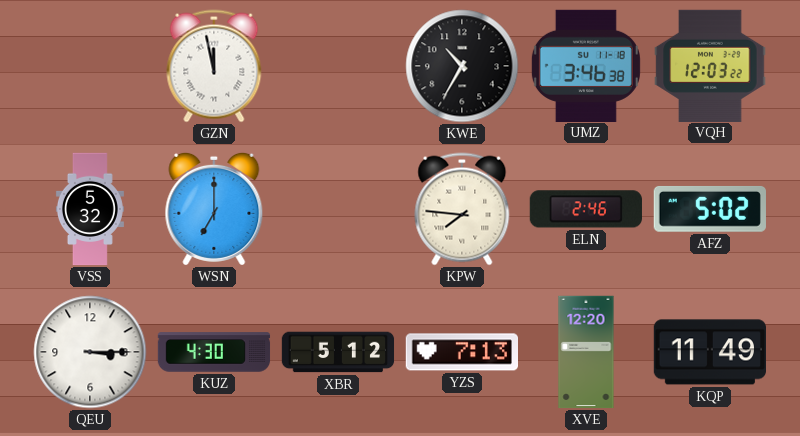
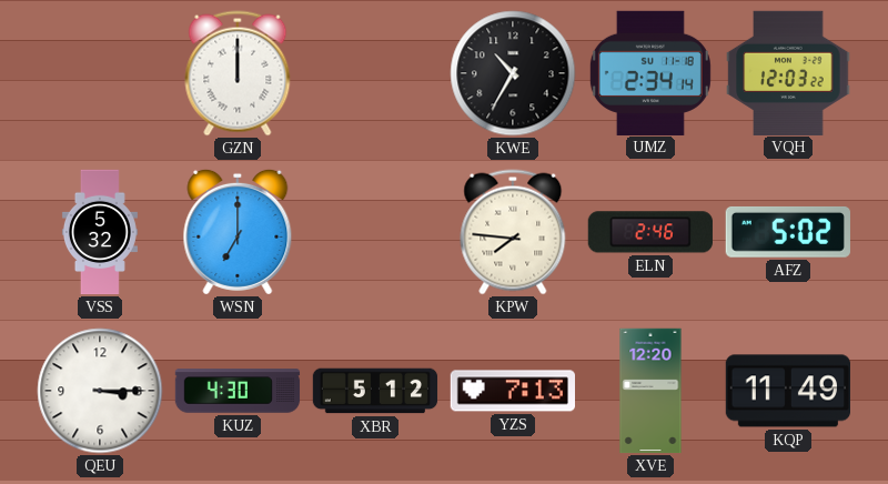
GZN: 11:58 -> 12:00
UMZ: 3:46 -> 2:34
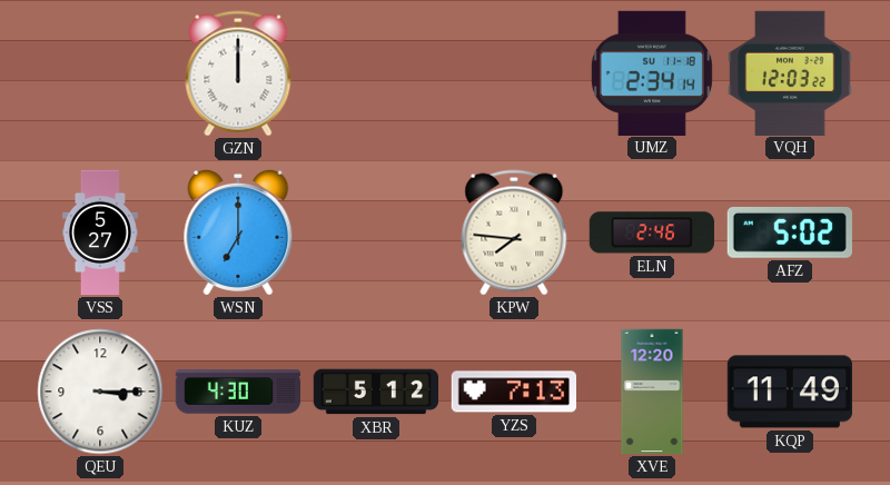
KWE: 10:35 -> none
VSS: 5:32 -> 5:27
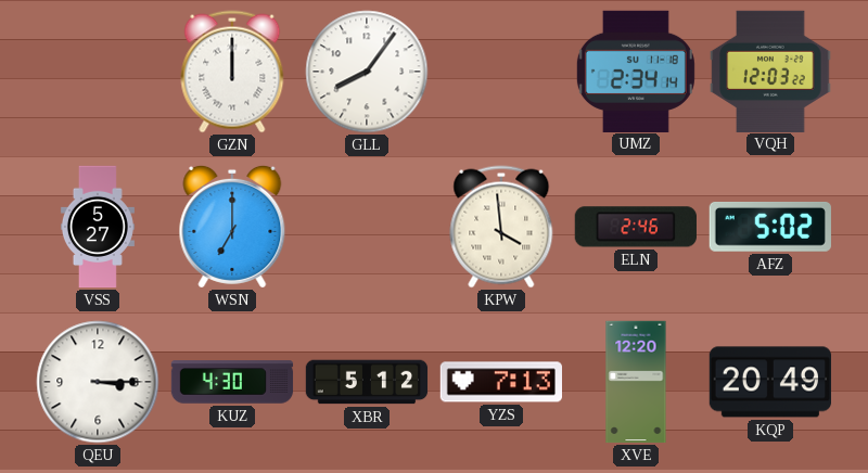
GLL: none -> 8:06
KPW: 7:46 -> 3:59
KQP: 11:49 -> 20:49
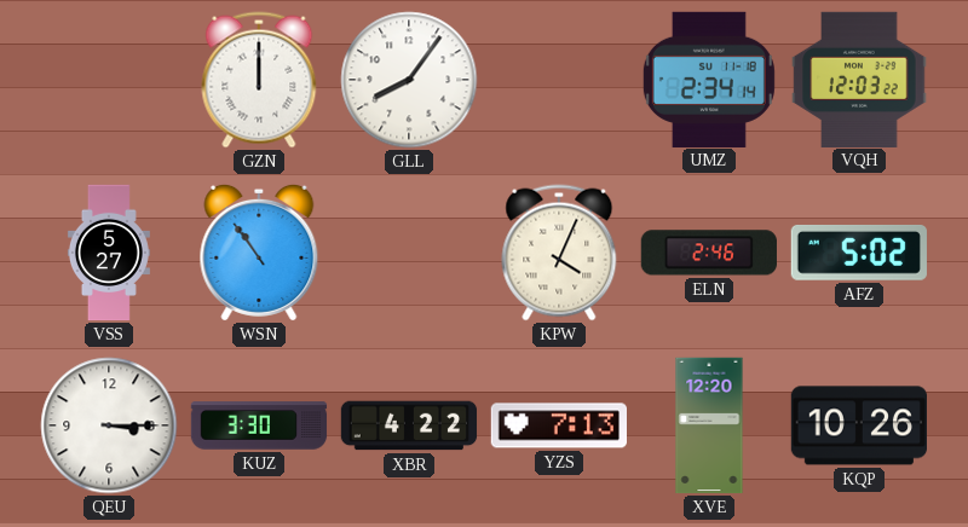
WSN: 7:00 -> 10:54
KPW: 3:59 -> 4:04
KUZ: 4:30 -> 3:30
XBR: 5:12 -> 4:22
KQP: 20:49 -> 10:26
